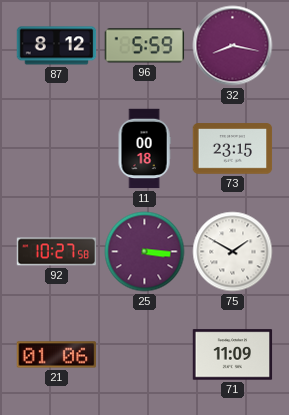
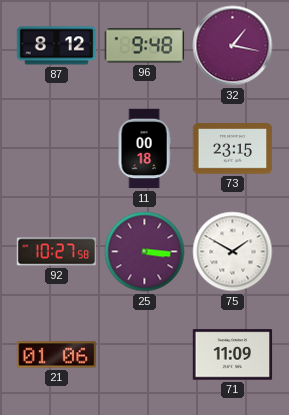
96: 5:59 -> 9:48
32: 8:17 -> 1:17
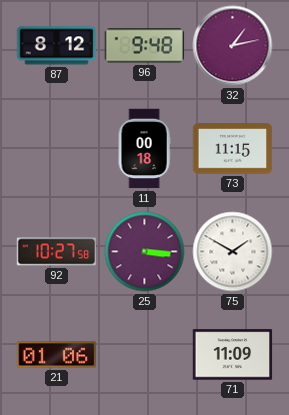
32: 1:17 -> 1:13
73: 23:15 -> 11:15
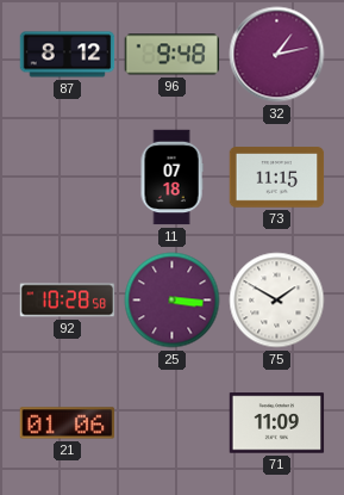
11: 00:18 -> 07:18
92: 10:27 -> 10:28
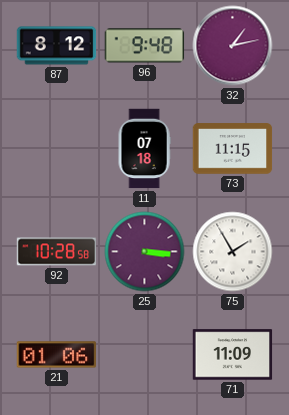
75: 1:50 -> 1:55
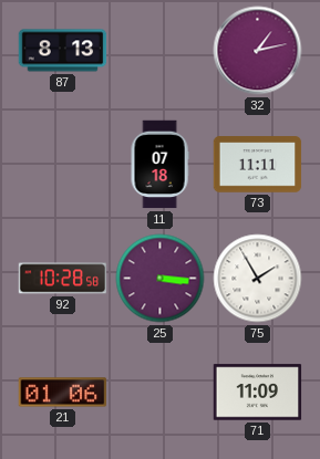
87: 8:12 -> 8:13
96: 9:48 -> none
73: 11:15 -> 11:11
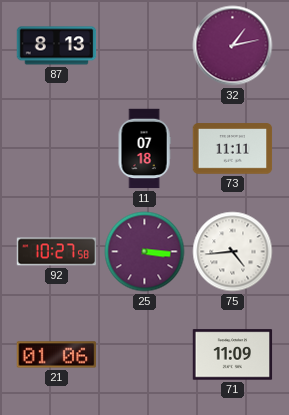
92: 10:28 -> 10:27
75: 1:55 -> 4:44
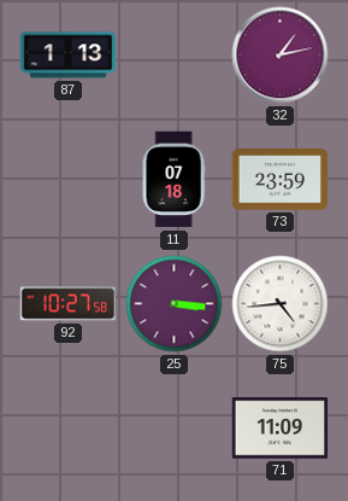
87: 8:13 -> 1:13
73: 11:11 -> 23:59
21: 01:06 -> none
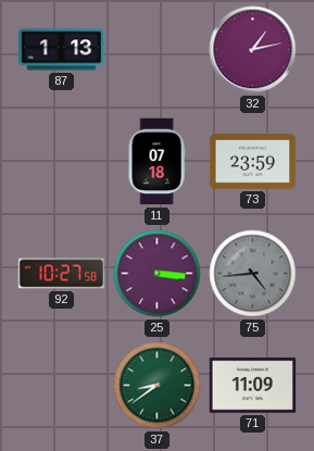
75 dial: white -> grey
37: none -> 8:39
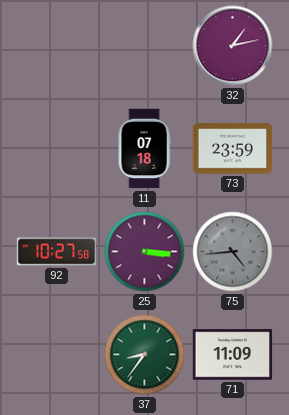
87: 1:13 -> none
37: 8:39 -> 8:36
